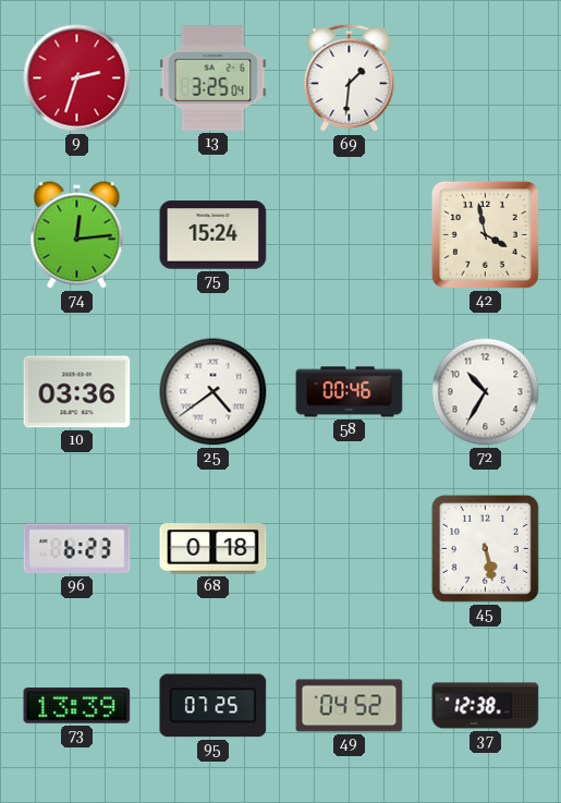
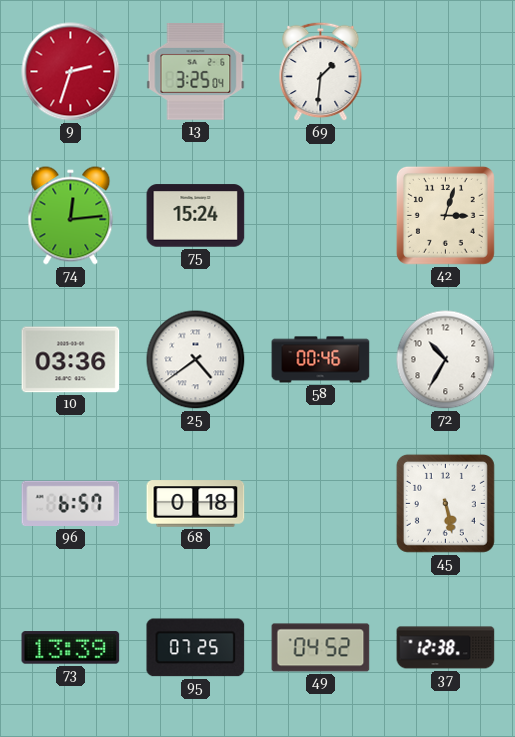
42: 3:58 -> 3:03
96: 6:23 -> 6:57
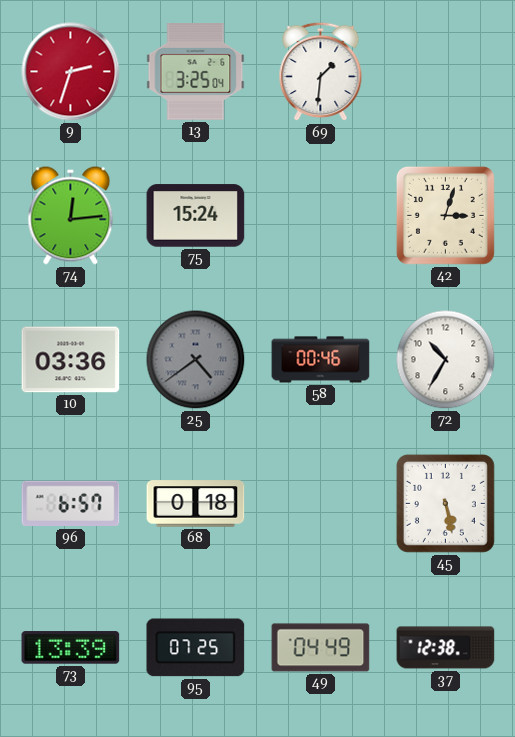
25 dial: white -> grey
49: 04:52 -> 04:49
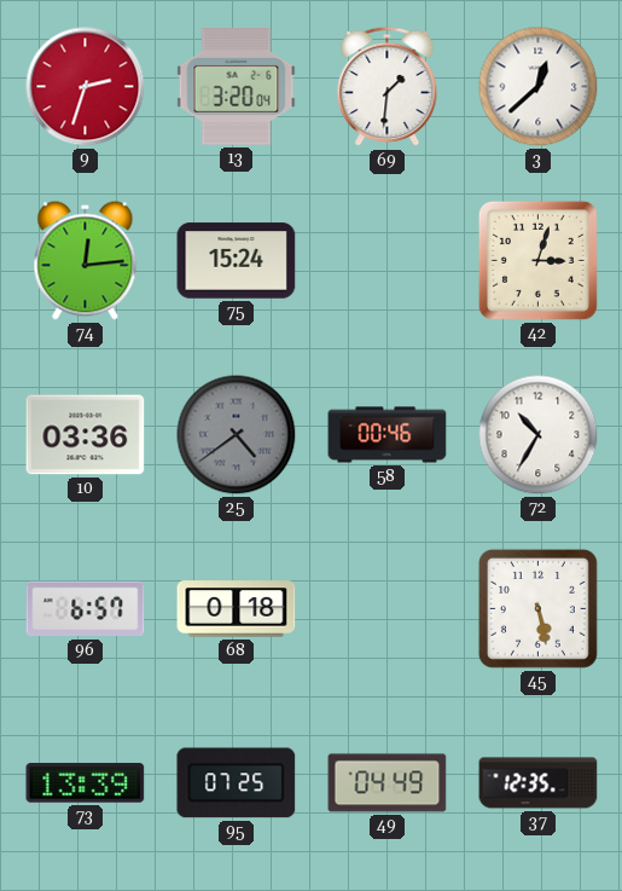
13: 3:25 -> 3:20
3: none -> 12:38
37: 12:38 -> 12:35
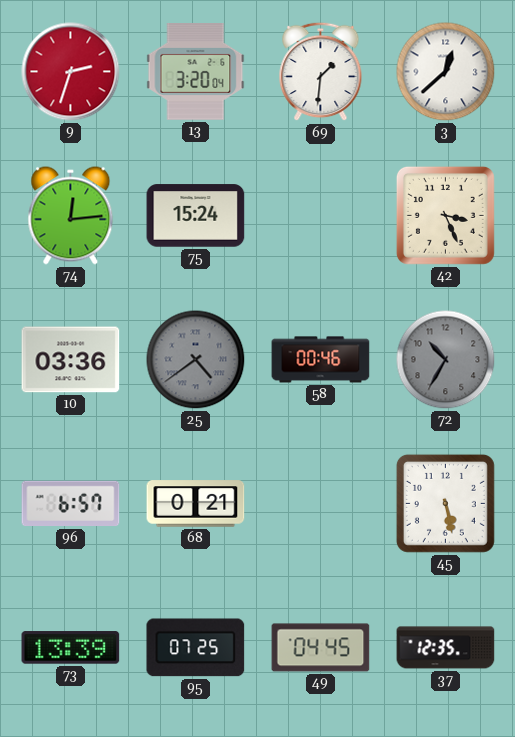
42: 3:03 -> 3:26
72 dial: white -> grey
68: 0:18 -> 0:21
49: 04:49 -> 04:45
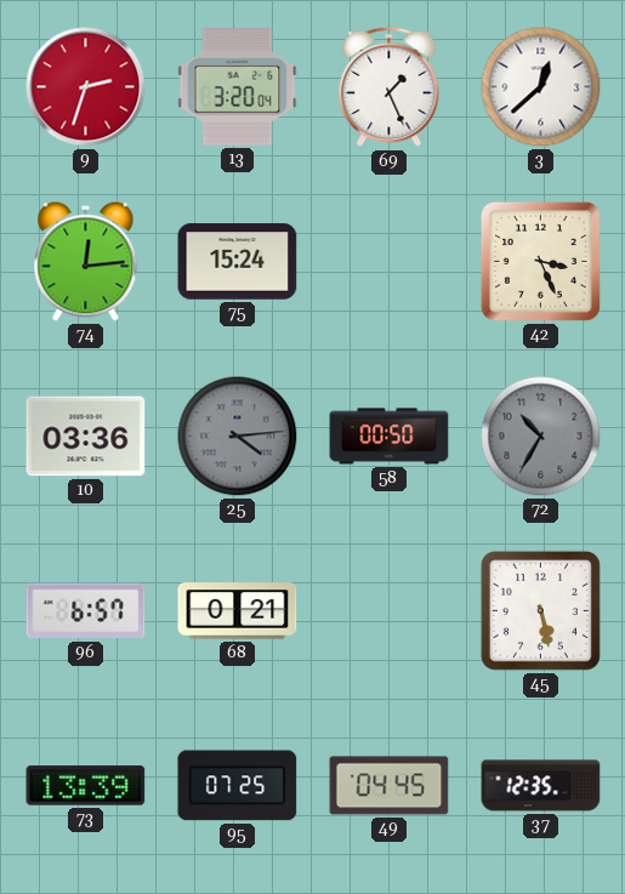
69: 1:31 -> 1:26
25: 4:39 -> 4:14
58: 00:46 -> 00:50
